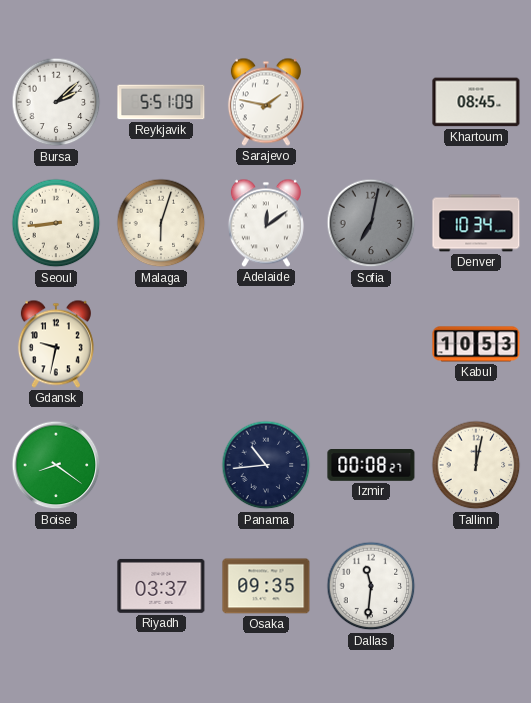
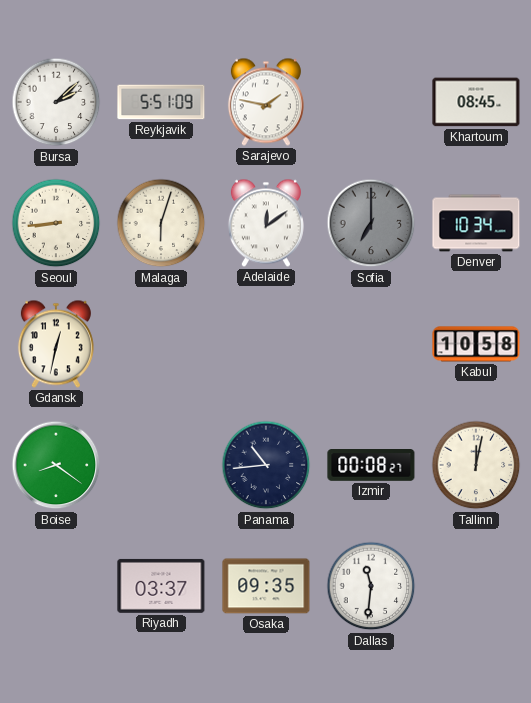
Sofia: 7:02 -> 7:00
Gdansk: 9:32 -> 12:32
Kabul: 10:53 -> 10:58
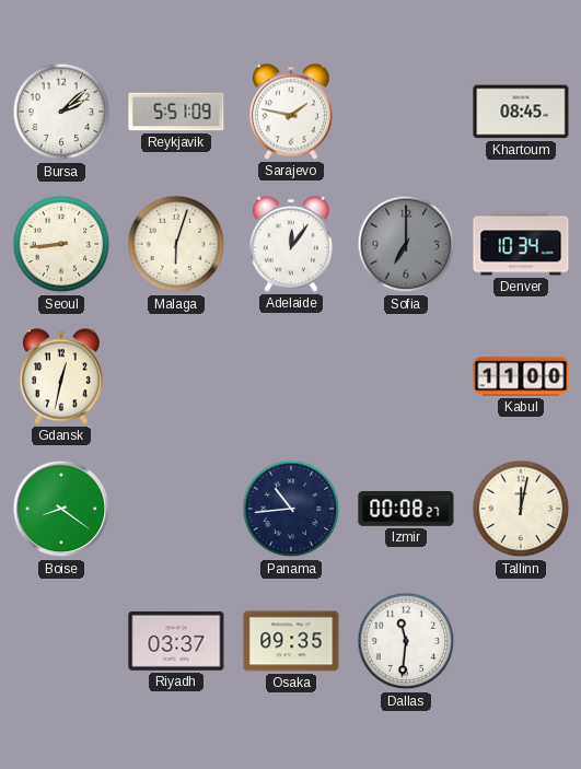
Adelaide: 12:09 -> 12:06
Kabul: 10:58 -> 11:00
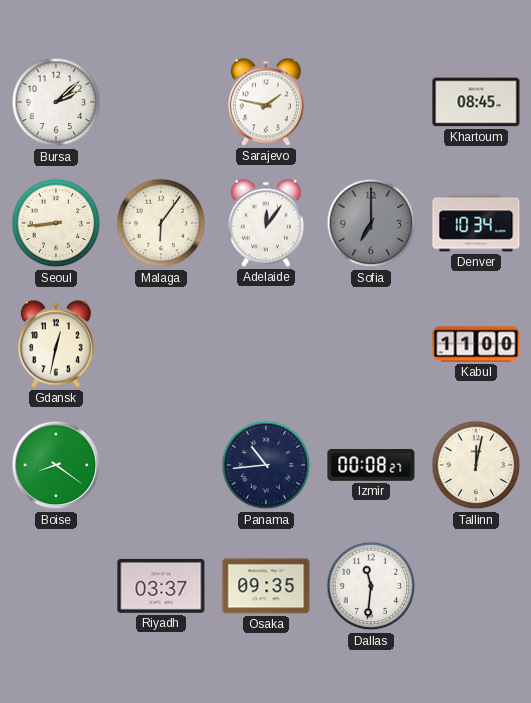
Reykjavik: 5:51 -> none
Malaga: 6:03 -> 6:06
